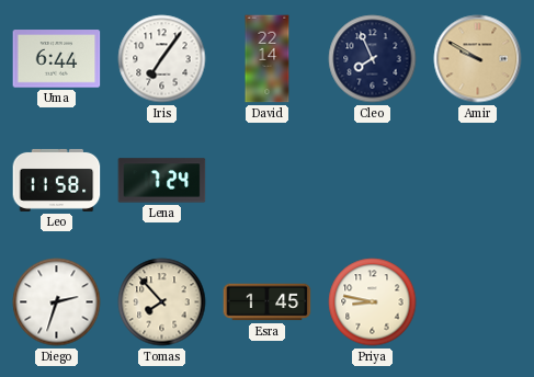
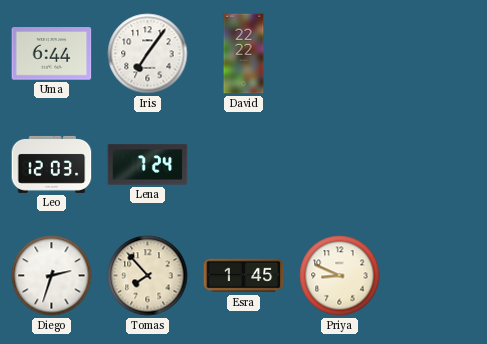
David: 22:14 -> 22:22
Cleo: 7:56 -> none
Amir: 9:50 -> none
Leo: 11:58 -> 12:03
Priya: 8:47 -> 8:49
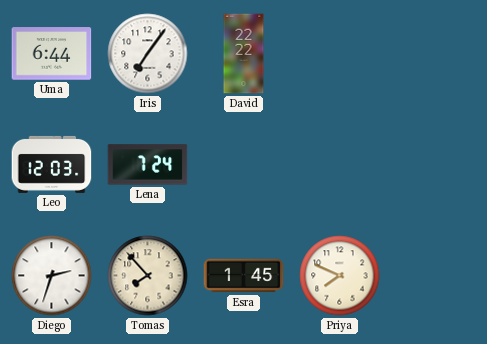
Priya: 8:49 -> 7:49
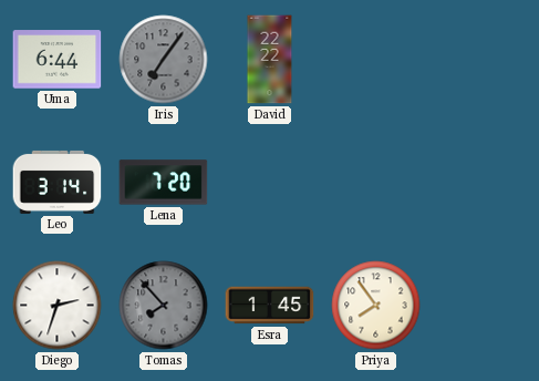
Iris dial: white -> grey
Leo: 12:03 -> 3:14
Lena: 7:24 -> 7:20
Tomas dial: cream -> grey
Priya: 7:49 -> 7:54
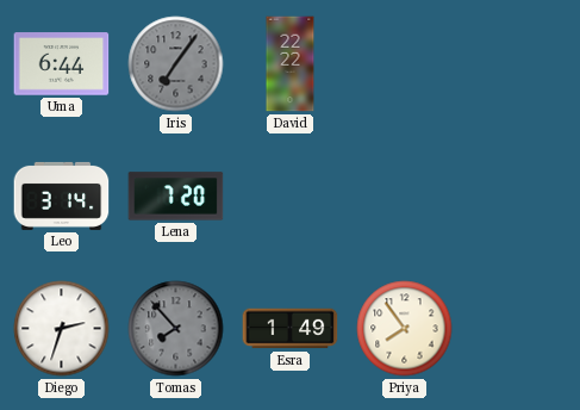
Esra: 1:45 -> 1:49
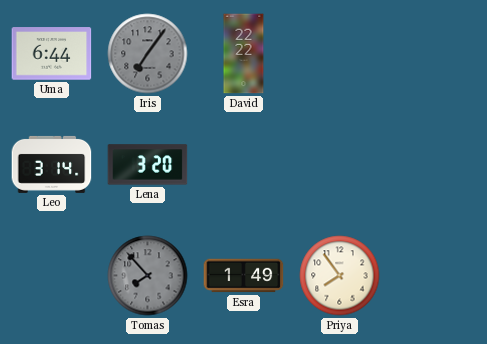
Lena: 7:20 -> 3:20
Diego: 2:33 -> none
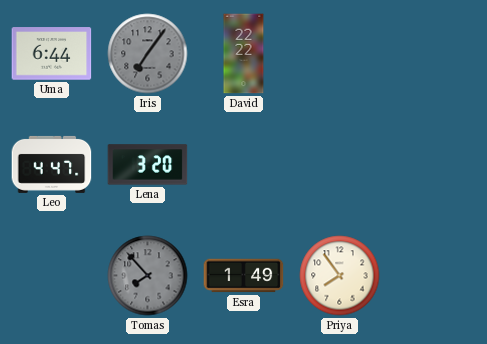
Leo: 3:14 -> 4:47
